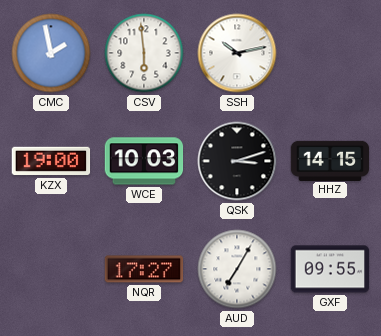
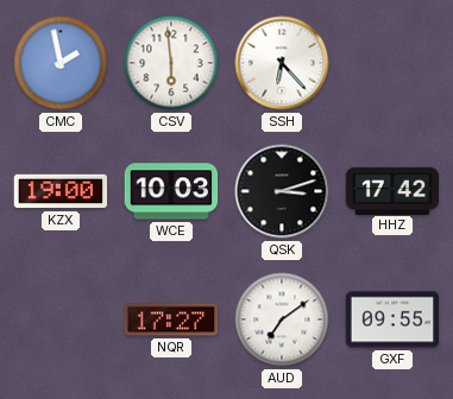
SSH: 10:13 -> 6:23
HHZ: 14:15 -> 17:42
AUD: 7:05 -> 7:09
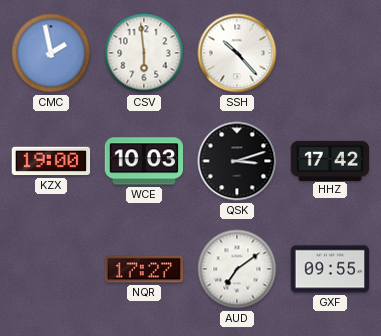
SSH: 6:23 -> 10:23
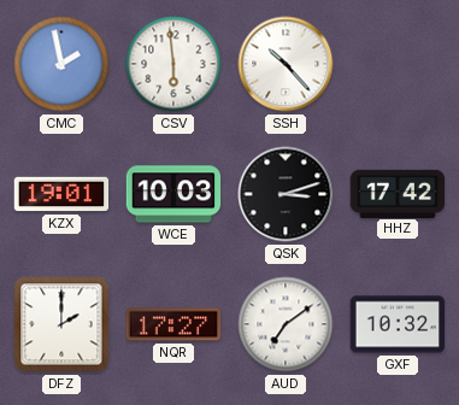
KZX: 19:00 -> 19:01
DFZ: none -> 2:00
GXF: 09:55 -> 10:32
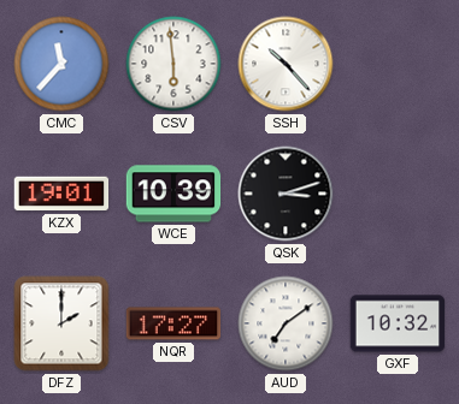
CMC: 1:58 -> 11:37
WCE: 10:03 -> 10:39
HHZ: 17:42 -> none
